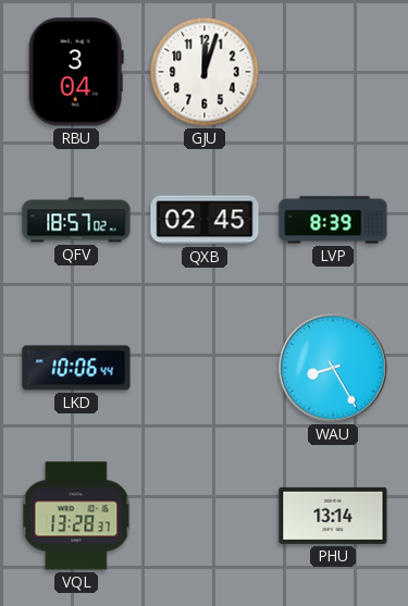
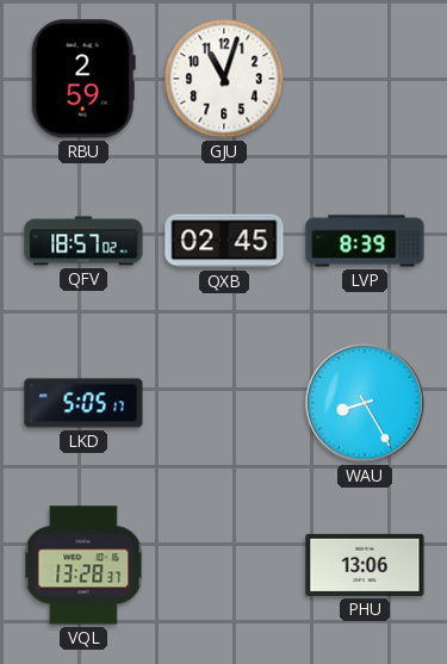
RBU: 3:04 -> 2:59
GJU: 12:03 -> 11:03
LKD: 10:06 -> 5:05
PHU: 13:14 -> 13:06
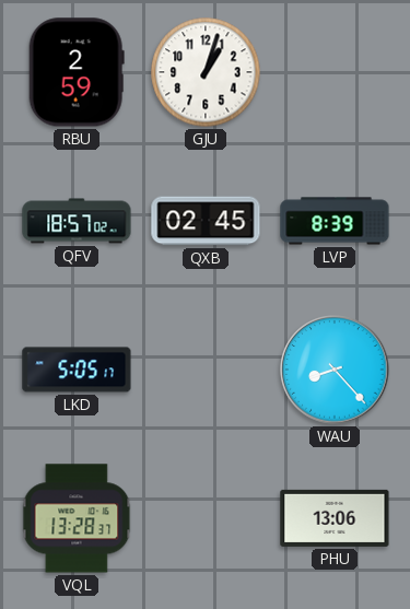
GJU: 11:03 -> 1:03
WAU: 8:25 -> 8:23
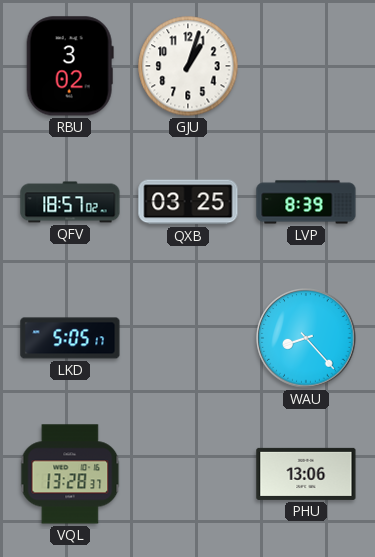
RBU: 2:59 -> 3:02
QXB: 02:45 -> 03:25
